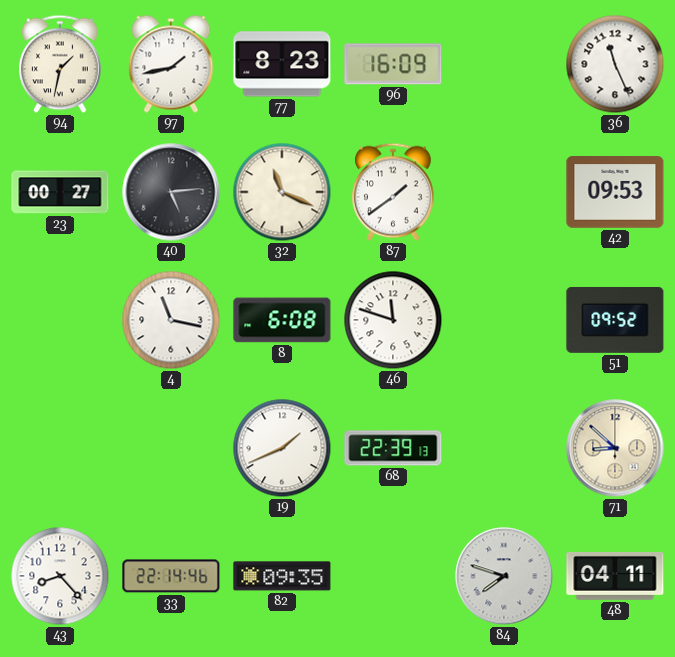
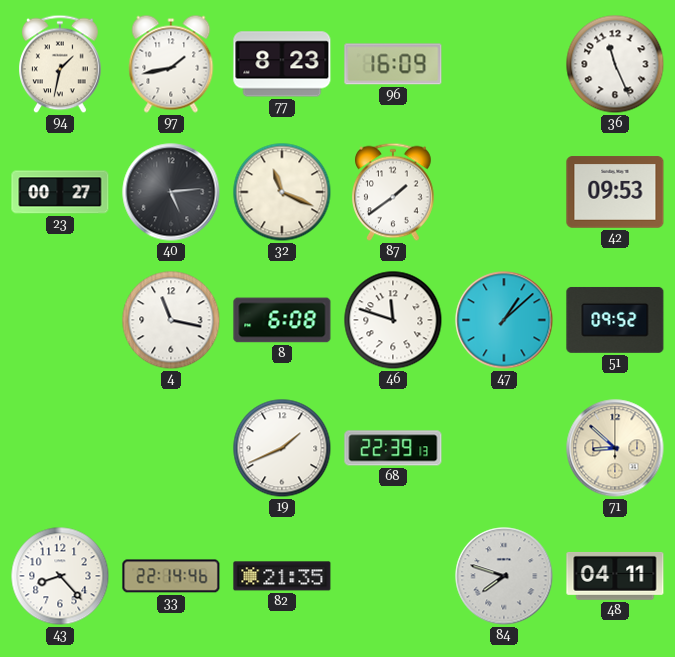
47: none -> 1:08
82: 09:35 -> 21:35
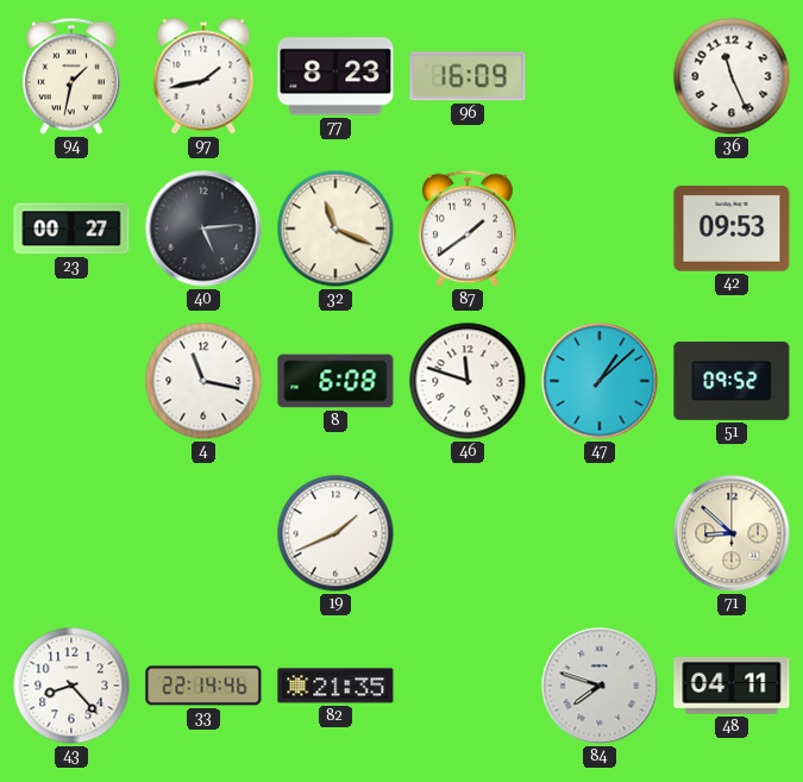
68: 22:39 -> none
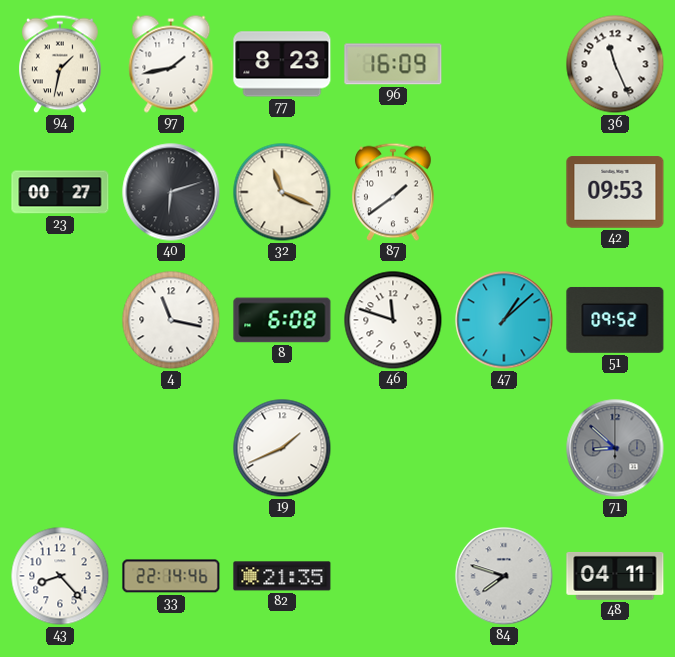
40: 5:14 -> 6:12
71 dial: cream -> grey
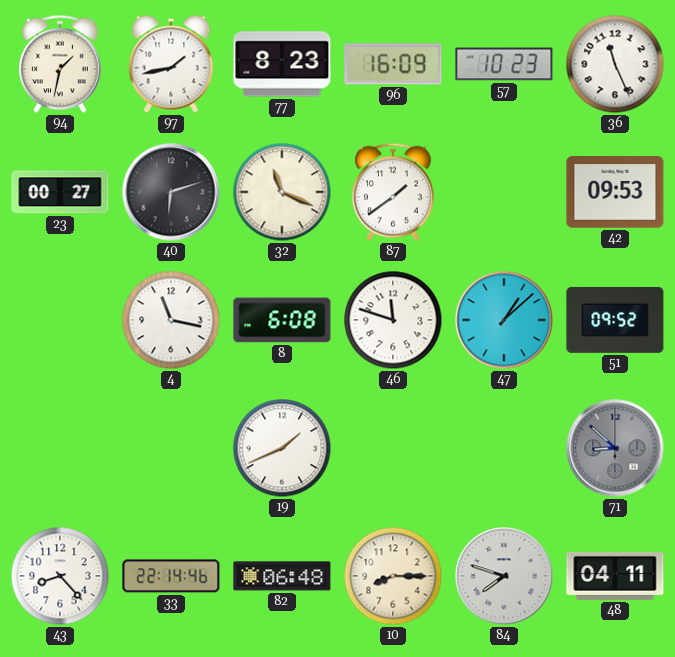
57: none -> 10:23
82: 21:35 -> 06:48
10: none -> 8:15
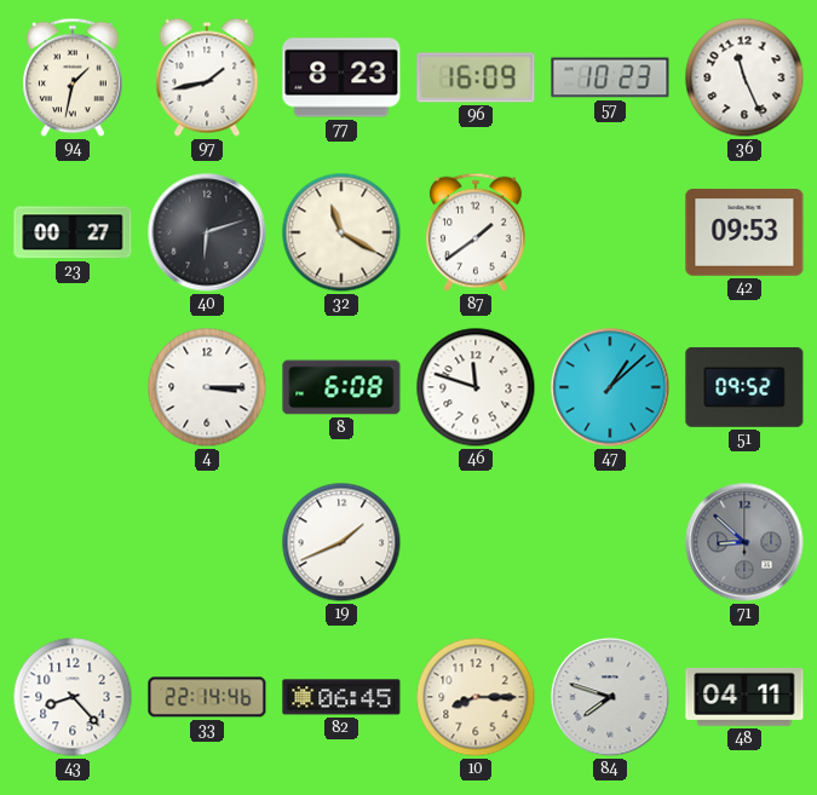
32: 11:19 -> 11:20
4: 11:17 -> 3:15
82: 06:48 -> 06:45
